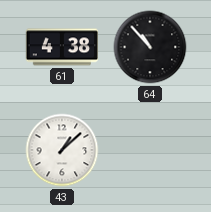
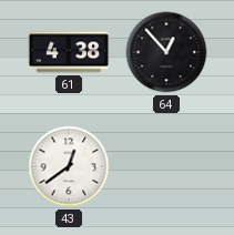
64: 10:53 -> 12:53
43: 1:08 -> 12:39
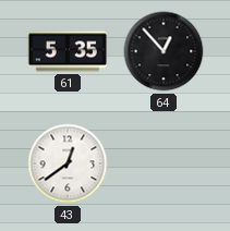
61: 4:38 -> 5:35
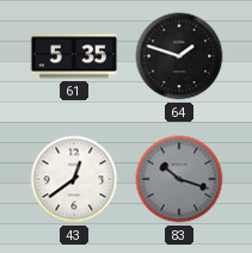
64: 12:53 -> 1:48
83: none -> 10:18
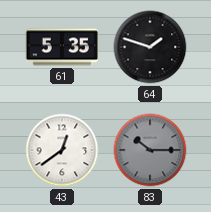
83: 10:18 -> 10:15
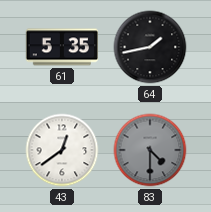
64: 1:48 -> 1:43
83: 10:15 -> 4:30
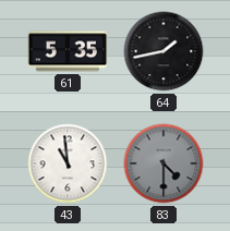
43: 12:39 -> 10:59
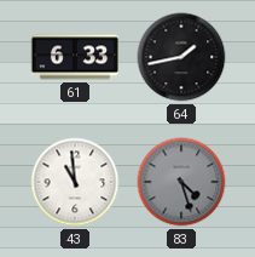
61: 5:35 -> 6:33
83: 4:30 -> 4:27
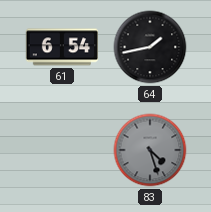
61: 6:33 -> 6:54
43: 10:59 -> none
